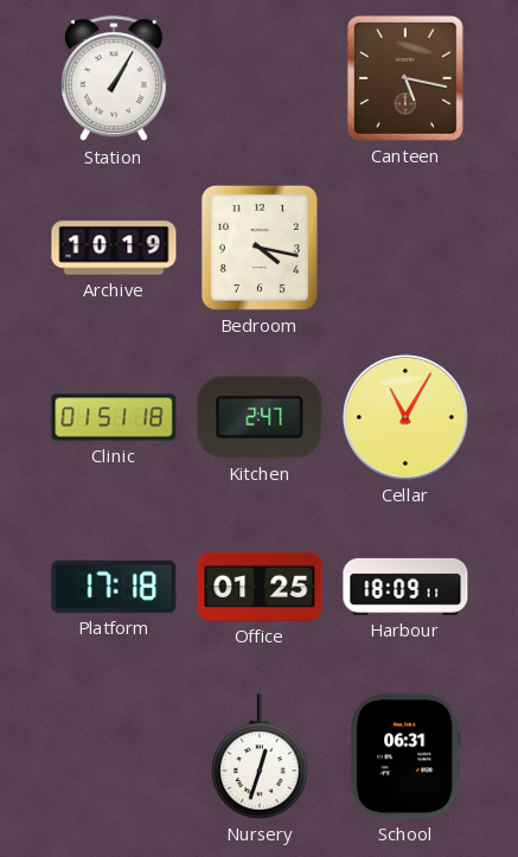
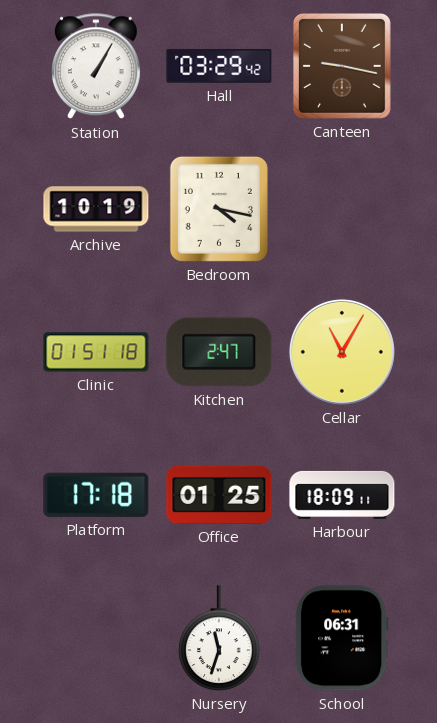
Hall: none -> 03:29
Canteen: 5:17 -> 9:17
Nursery: 12:33 -> 11:33
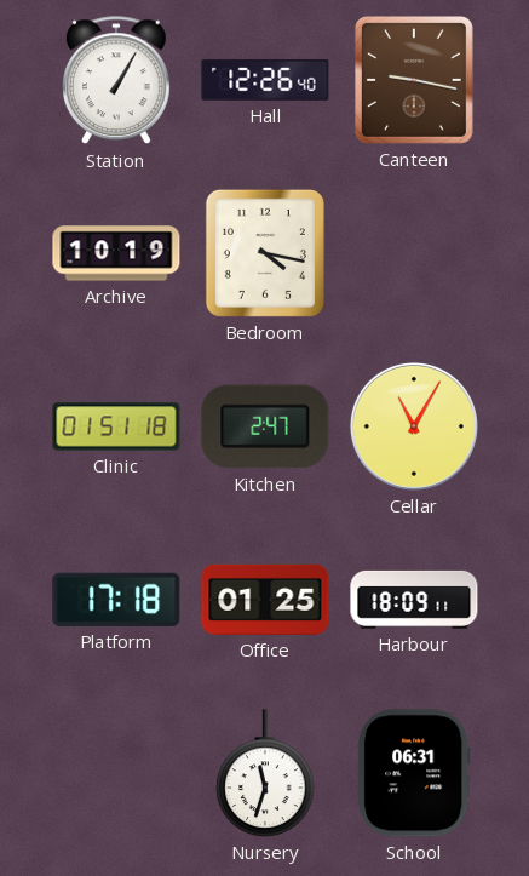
Hall: 03:29 -> 12:26
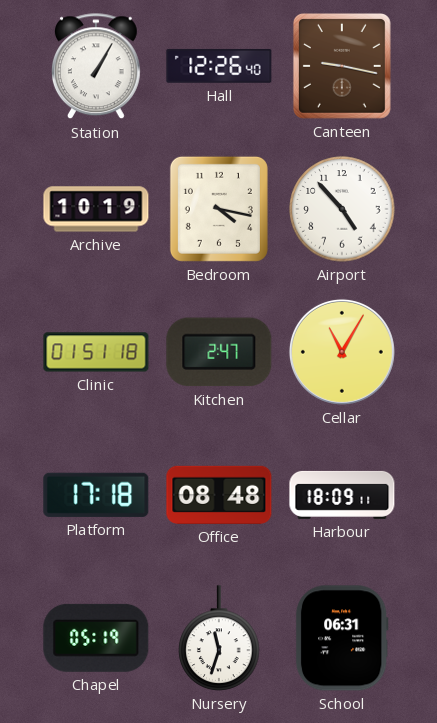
Airport: none -> 4:53
Office: 01:25 -> 08:48
Chapel: none -> 05:19
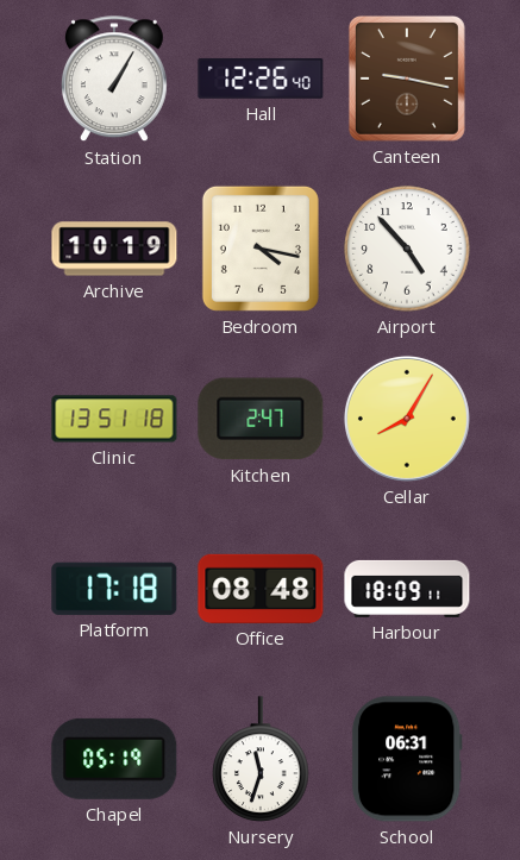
Clinic: 01:51 -> 13:51
Cellar: 11:05 -> 8:05
